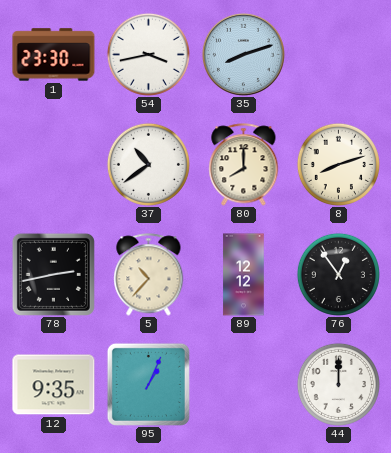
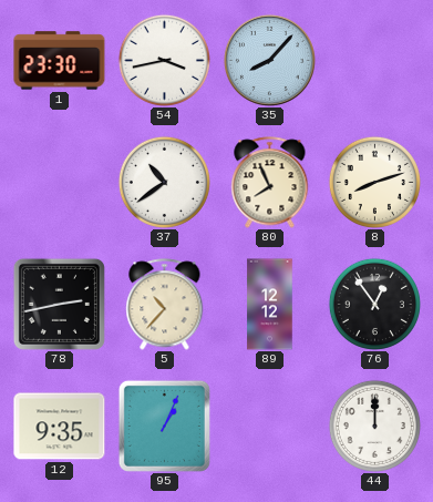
35: 8:12 -> 8:07
80: 8:00 -> 7:56
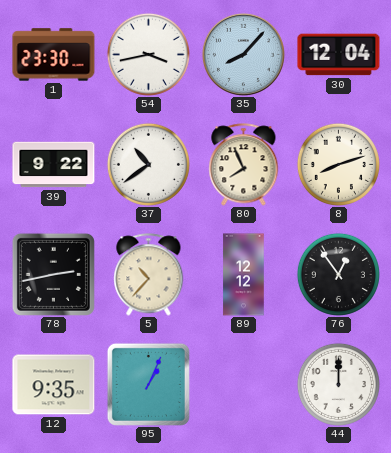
30: none -> 12:04
39: none -> 9:22
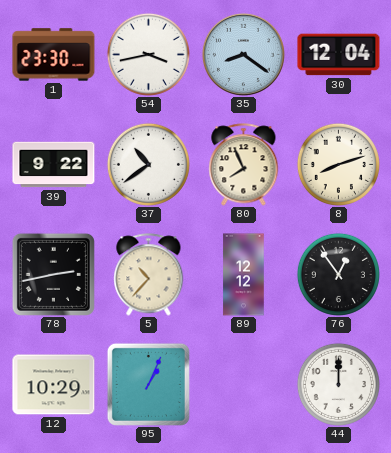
35: 8:07 -> 8:21
12: 9:35 -> 10:29
